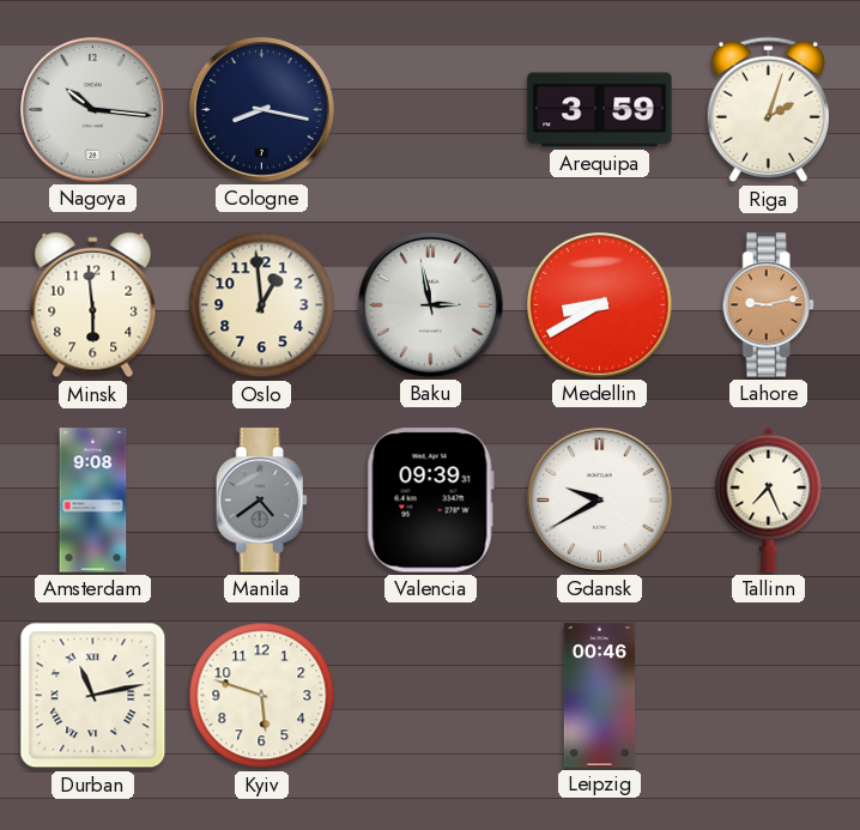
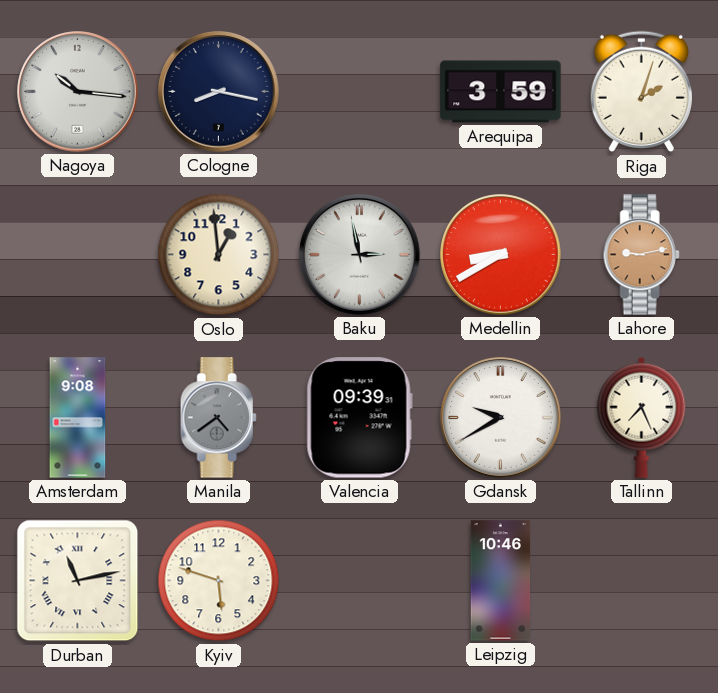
Minsk: 5:59 -> none
Leipzig: 00:46 -> 10:46
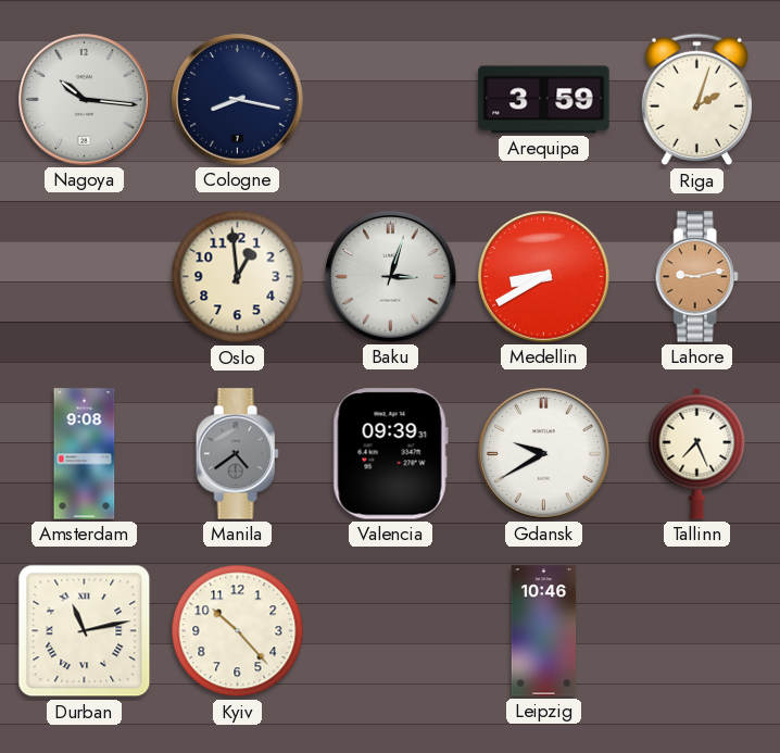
Baku: 2:58 -> 3:03
Kyiv: 5:48 -> 10:23
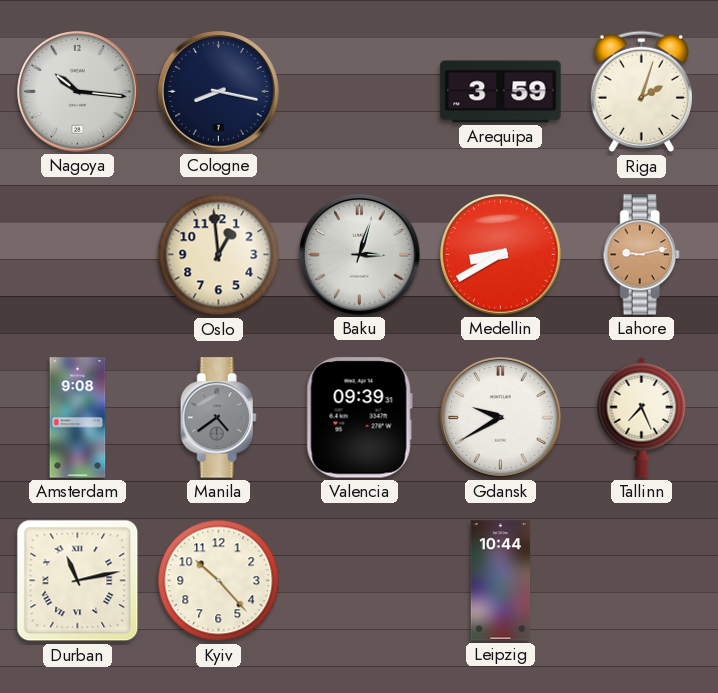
Leipzig: 10:46 -> 10:44
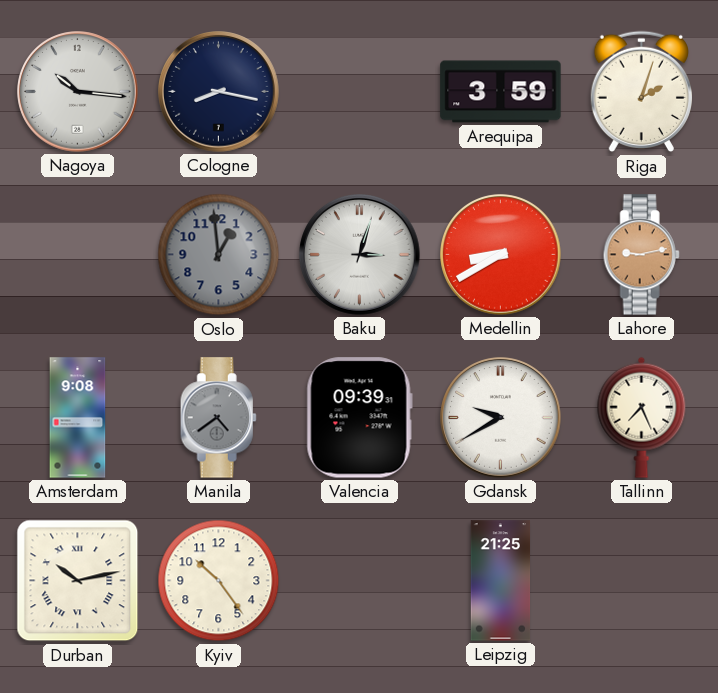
Oslo dial: cream -> grey
Durban: 11:13 -> 10:13
Kyiv: 10:23 -> 10:24
Leipzig: 10:44 -> 21:25
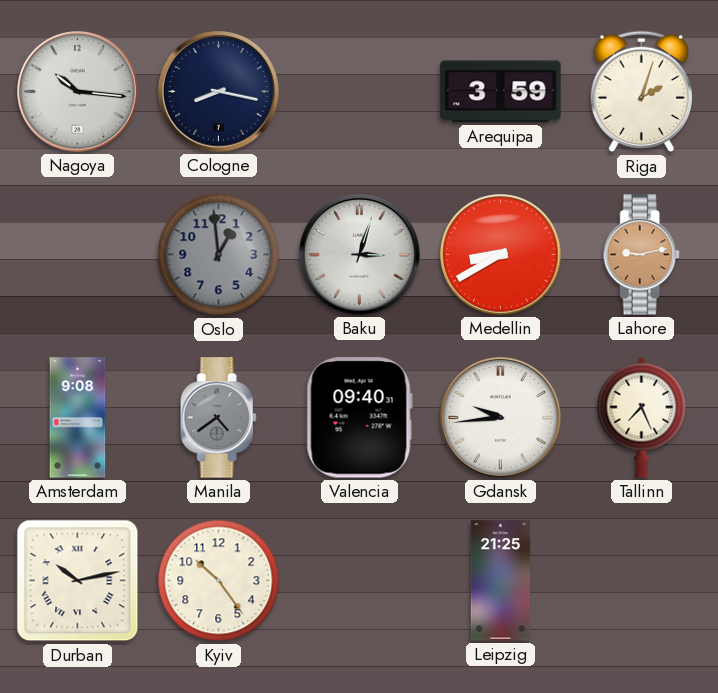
Valencia: 09:39 -> 09:40
Gdansk: 9:40 -> 9:44
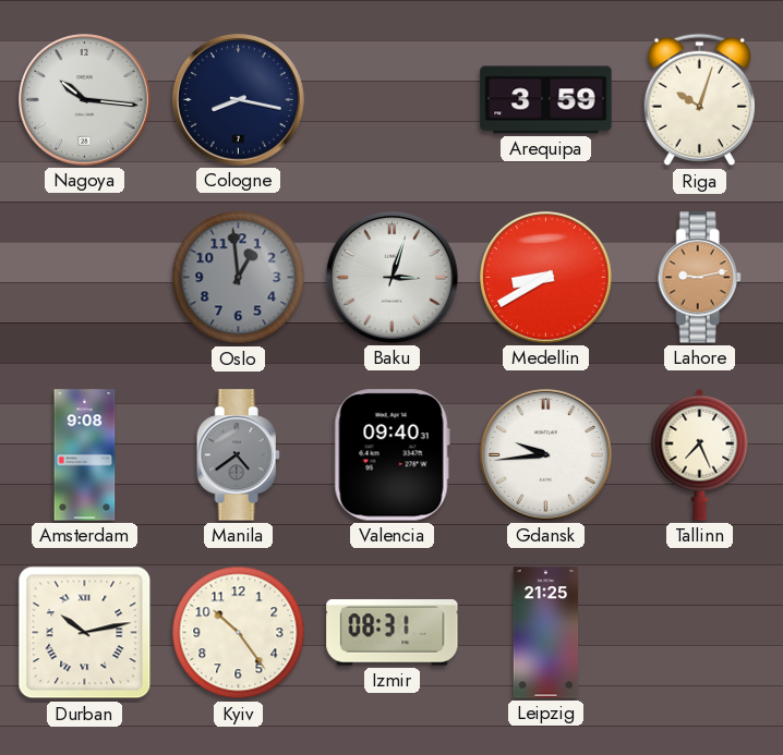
Riga: 2:03 -> 10:03
Izmir: none -> 08:31
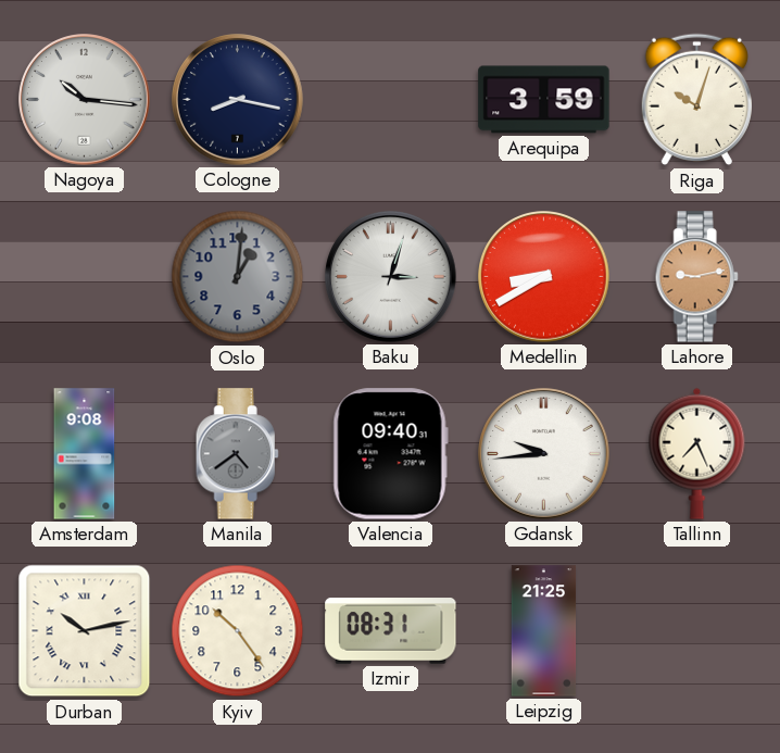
Oslo: 12:59 -> 1:01
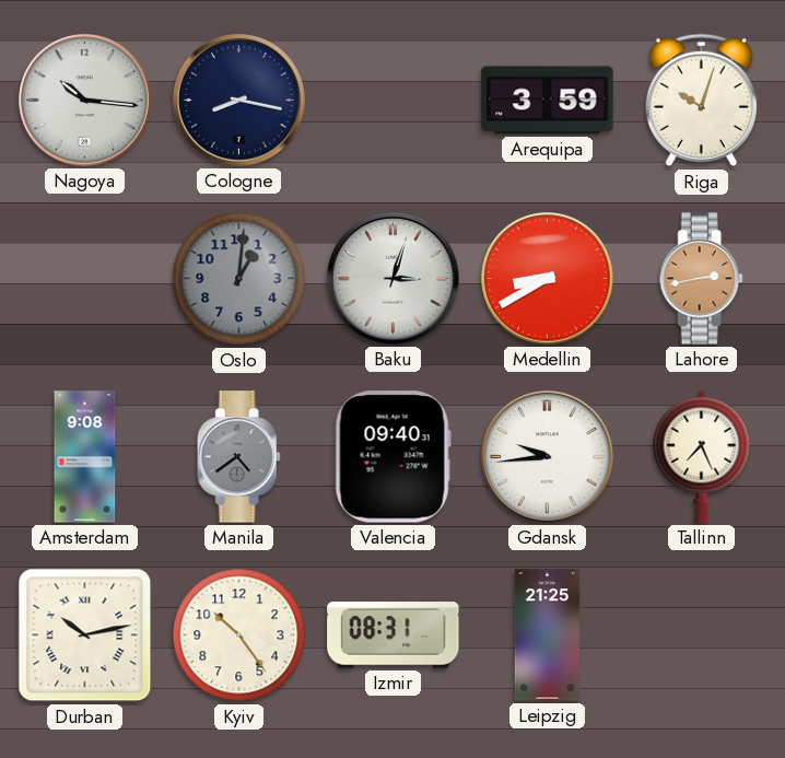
Lahore: 9:13 -> 2:43
